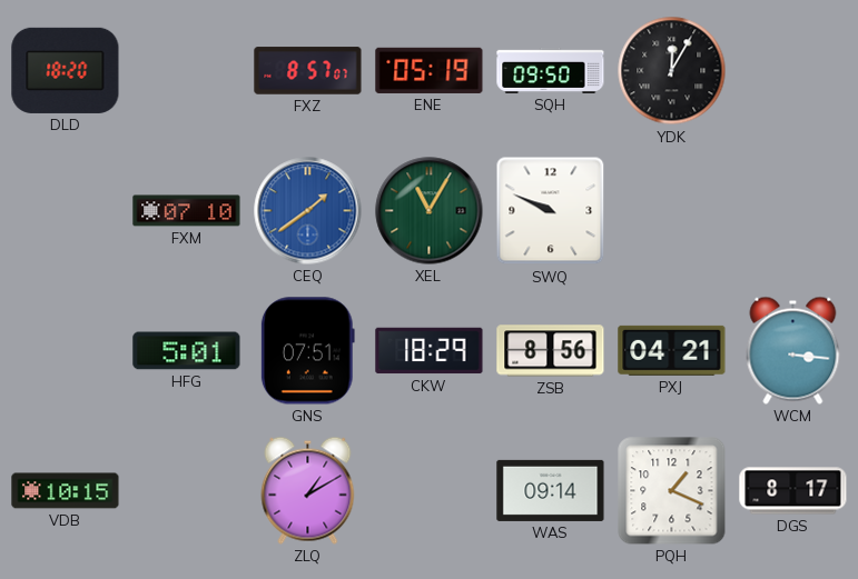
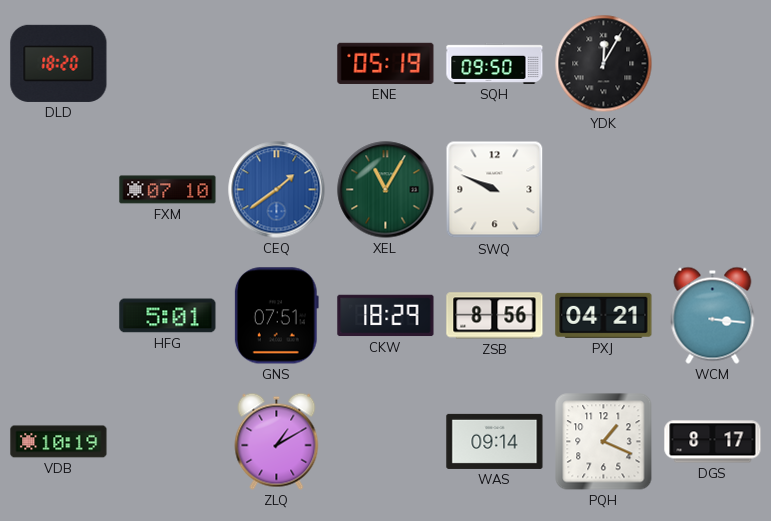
FXZ: 8:57 -> none
VDB: 10:15 -> 10:19
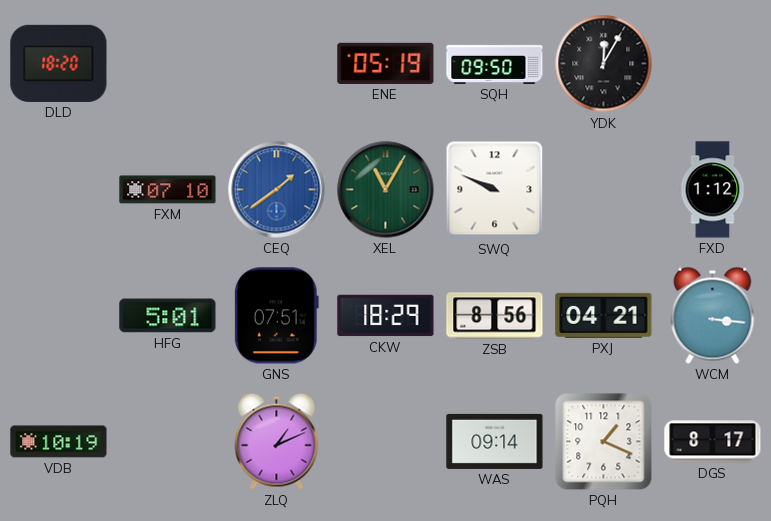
FXD: none -> 1:12
ZLQ: 1:10 -> 1:11
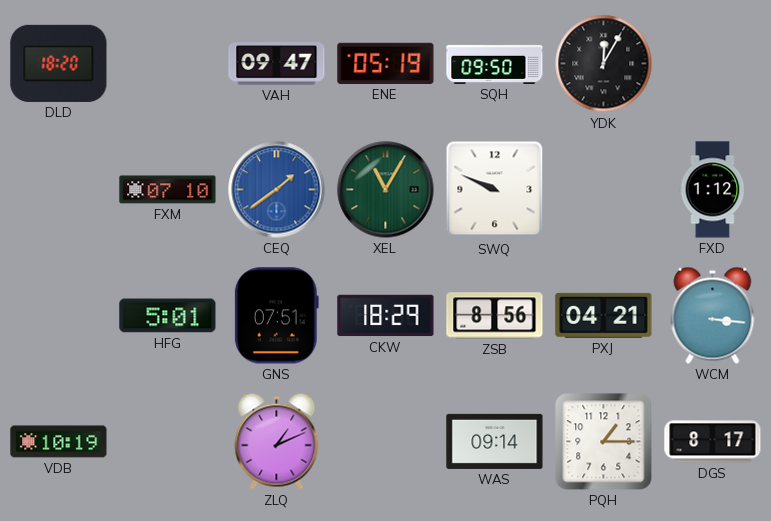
VAH: none -> 09:47
PQH: 1:19 -> 1:15
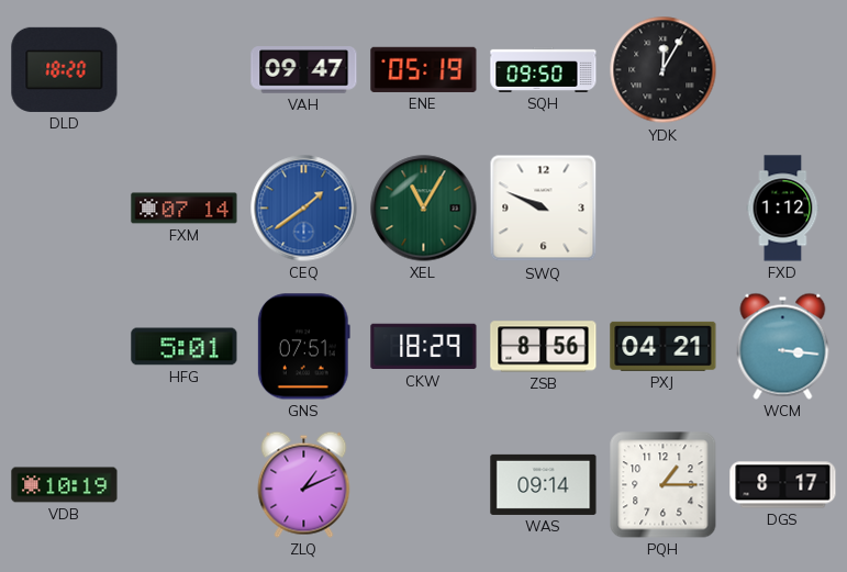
FXM: 07:10 -> 07:14
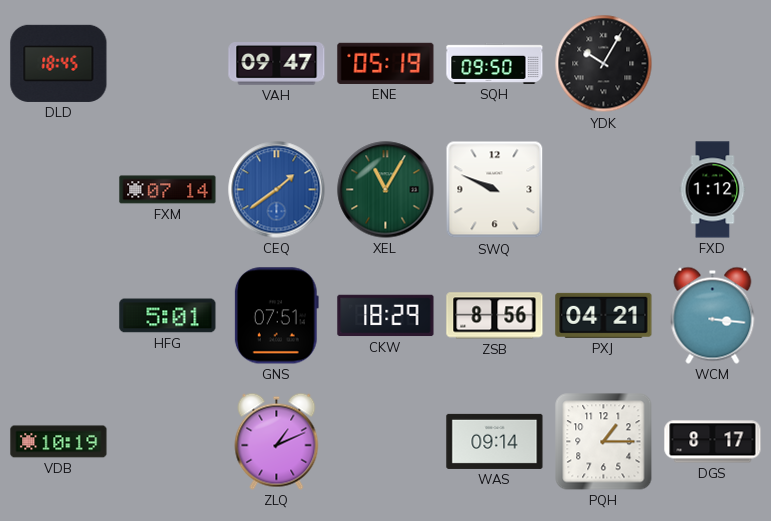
DLD: 18:20 -> 18:45
YDK: 12:05 -> 10:05
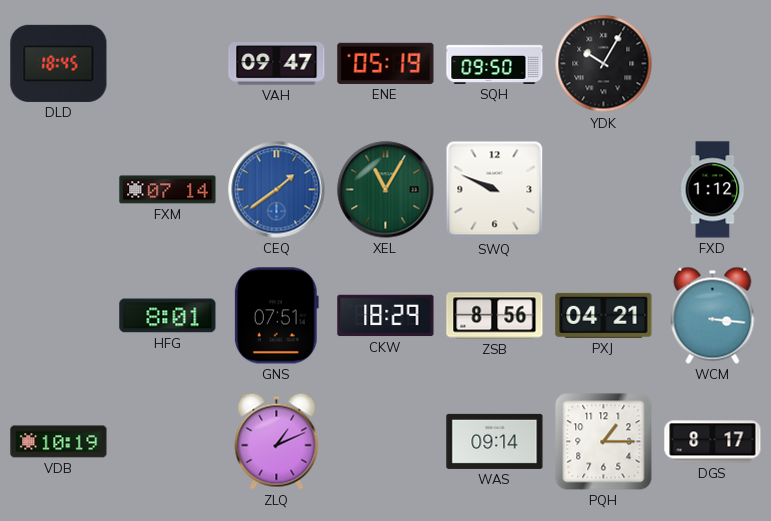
HFG: 5:01 -> 8:01
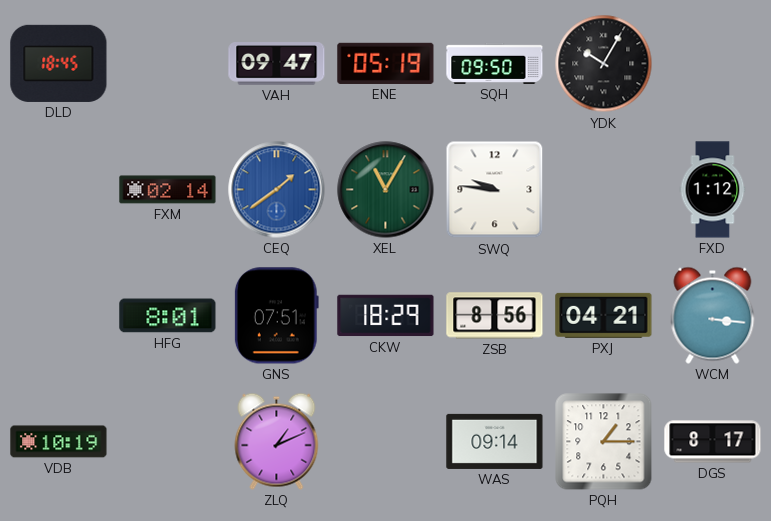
FXM: 07:14 -> 02:14
SWQ: 9:49 -> 9:46
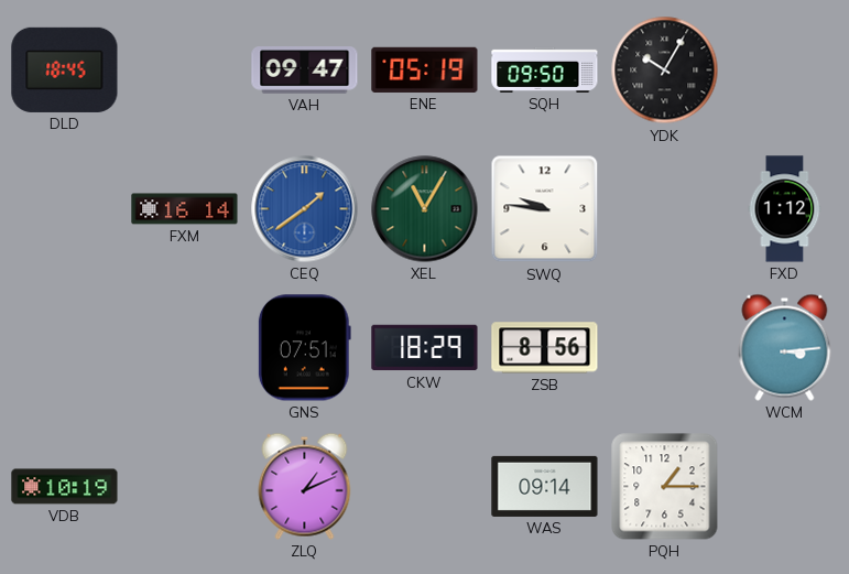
FXM: 02:14 -> 16:14
HFG: 8:01 -> none
PXJ: 04:21 -> none
WCM: 3:16 -> 3:14
DGS: 8:17 -> none
